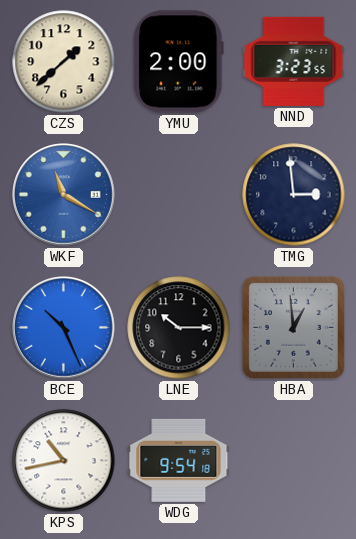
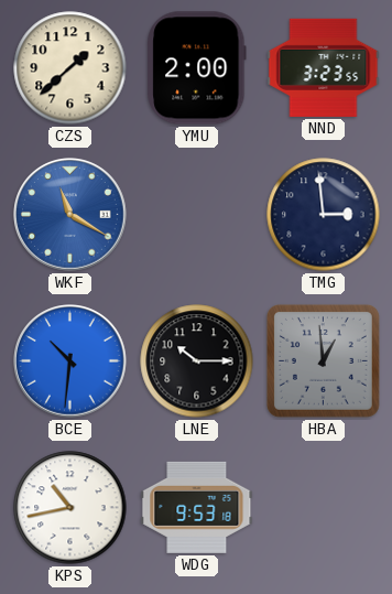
BCE: 10:26 -> 10:31
WDG: 9:54 -> 9:53
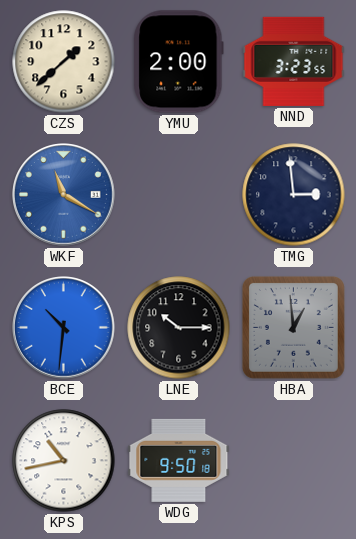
WDG: 9:53 -> 9:50
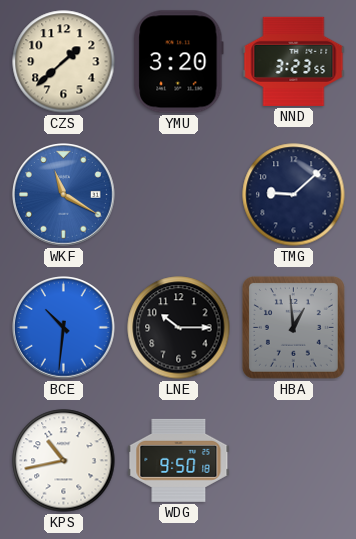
YMU: 2:00 -> 3:20
TMG: 2:59 -> 9:08
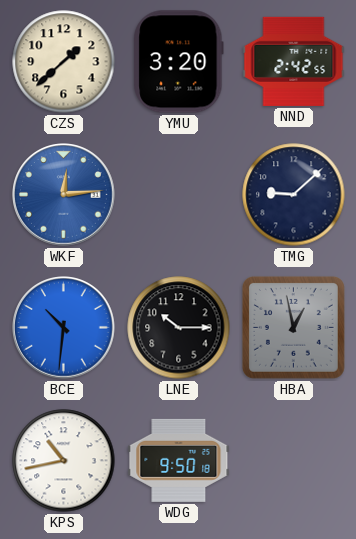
NND: 3:23 -> 2:42
WKF: 11:20 -> 12:14
HBA: 12:59 -> 12:58
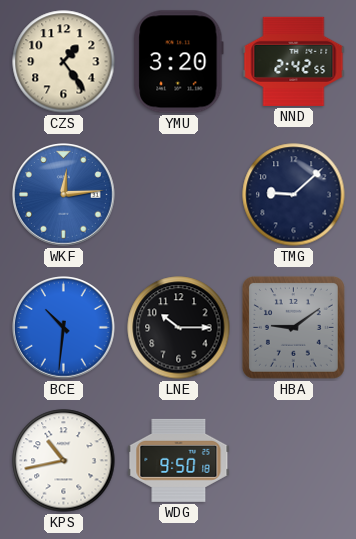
CZS: 1:38 -> 1:24
HBA: 12:58 -> 9:09
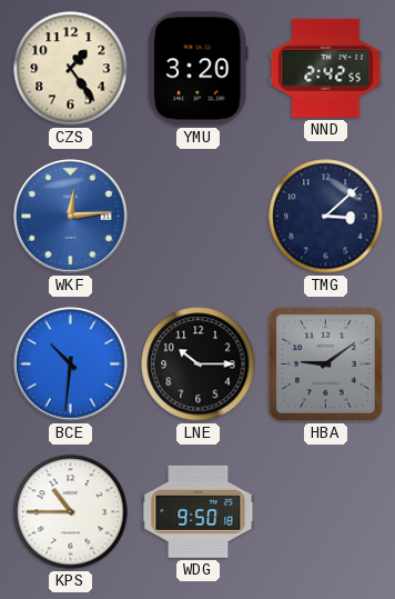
TMG: 9:08 -> 3:08
KPS: 10:43 -> 10:45
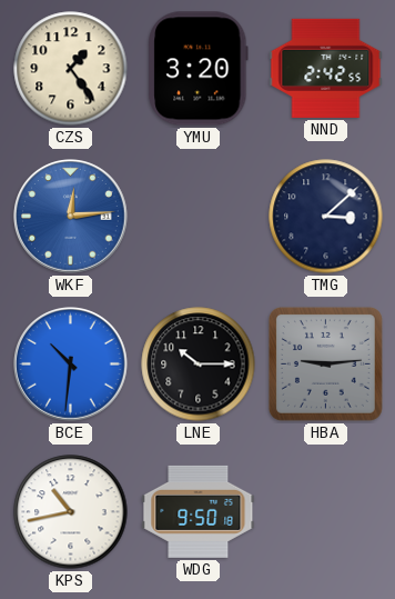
HBA: 9:09 -> 9:14
KPS: 10:45 -> 10:43
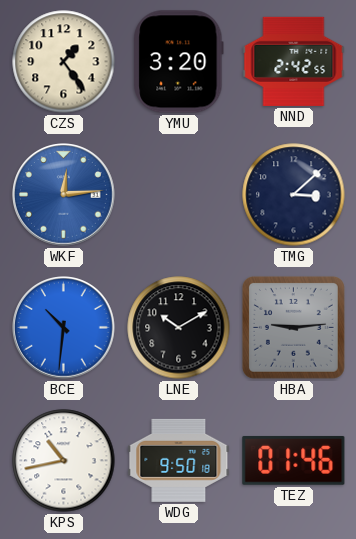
LNE: 10:15 -> 10:10
TEZ: none -> 01:46
